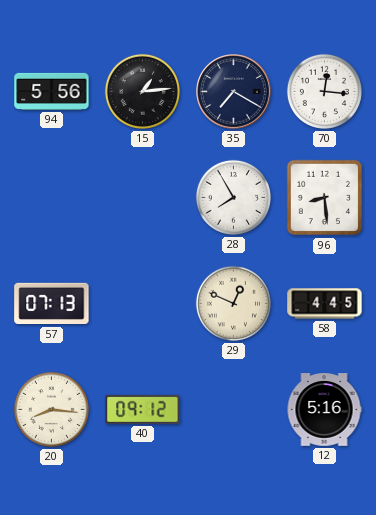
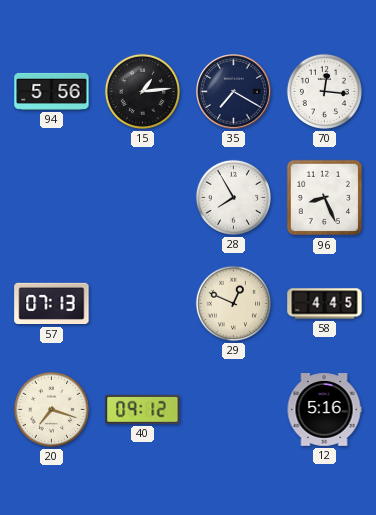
96: 8:29 -> 8:26
20: 8:16 -> 7:18
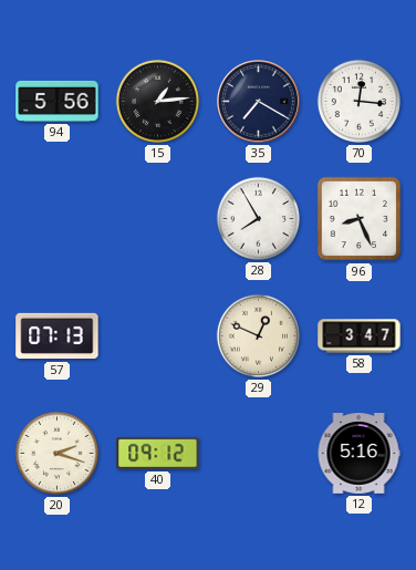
58: 4:45 -> 3:47
20: 7:18 -> 2:18
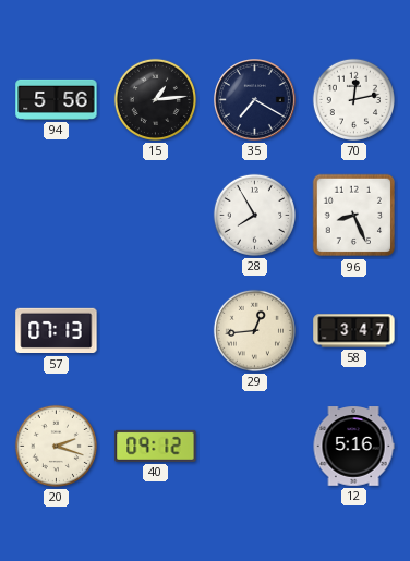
70: 12:16 -> 12:13
29: 12:49 -> 12:44
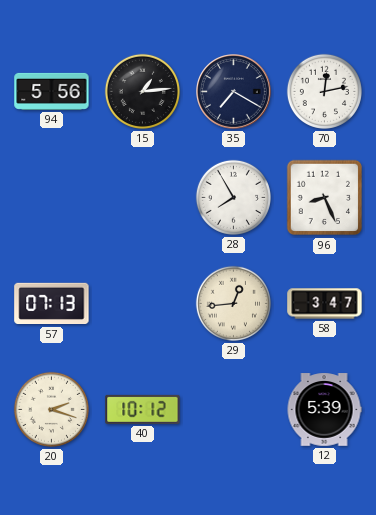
40: 09:12 -> 10:12
12: 5:16 -> 5:39
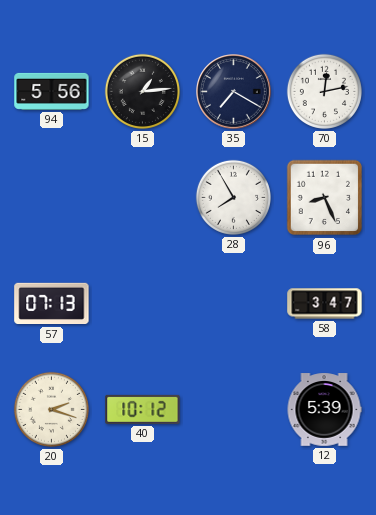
29: 12:44 -> none
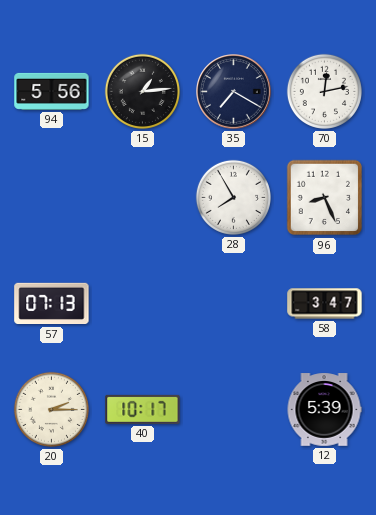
20: 2:18 -> 2:15
40: 10:12 -> 10:17
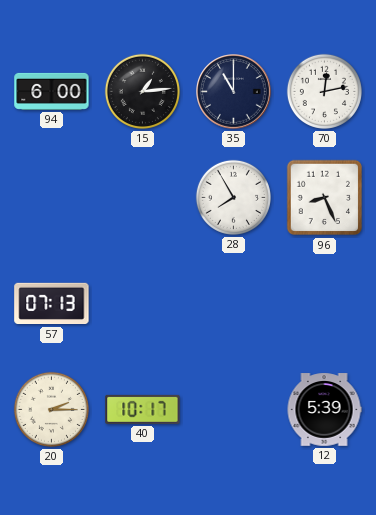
94: 5:56 -> 6:00
35: 7:20 -> 11:00
58: 3:47 -> none
